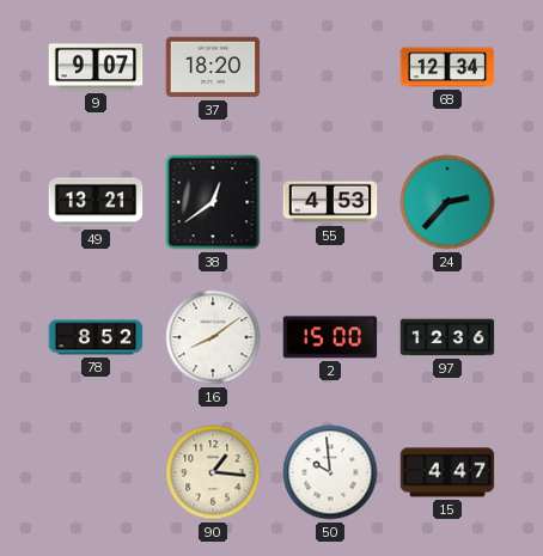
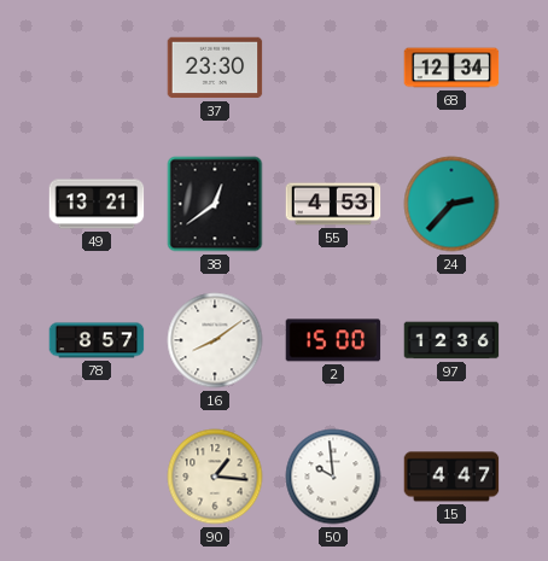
9: 9:07 -> none
37: 18:20 -> 23:30
78: 8:52 -> 8:57
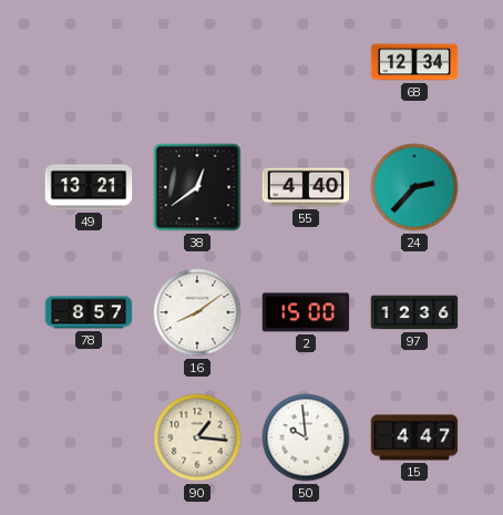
37: 23:30 -> none
55: 4:53 -> 4:40
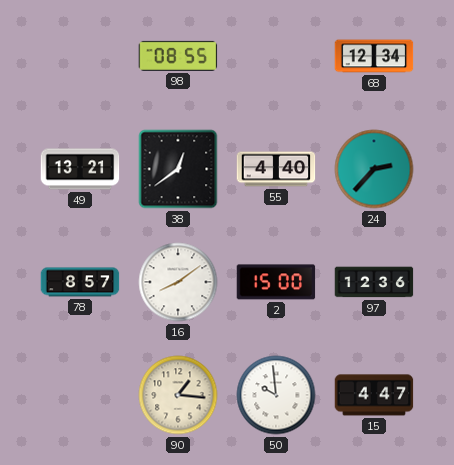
98: none -> 08:55
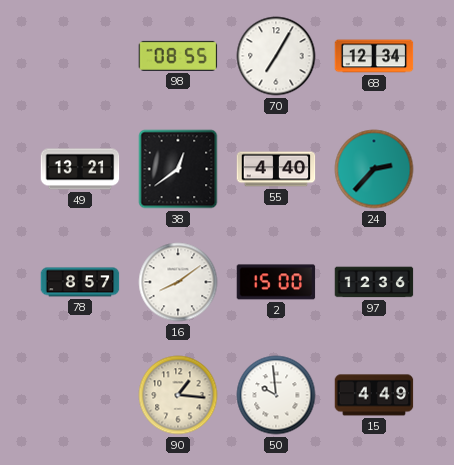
70: none -> 7:05
15: 4:47 -> 4:49
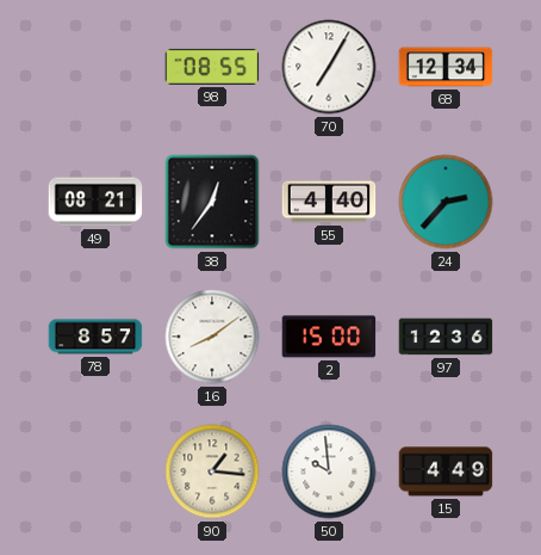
49: 13:21 -> 08:21
38: 12:39 -> 12:36
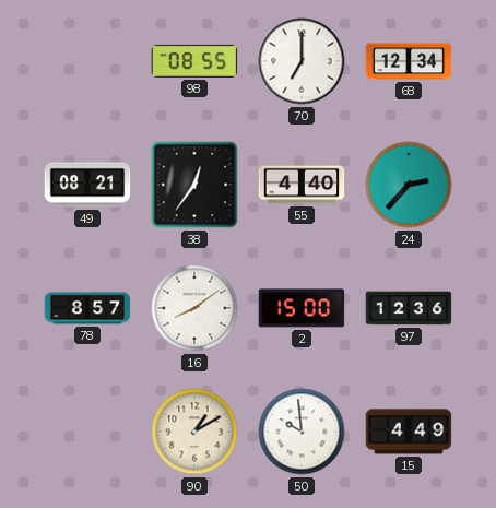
70: 7:05 -> 7:00
90: 1:16 -> 1:10
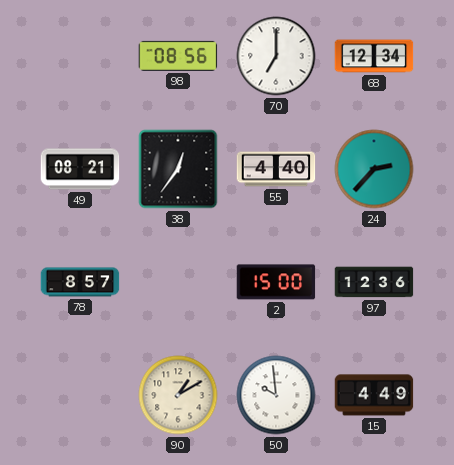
98: 08:55 -> 08:56
16: 8:09 -> none
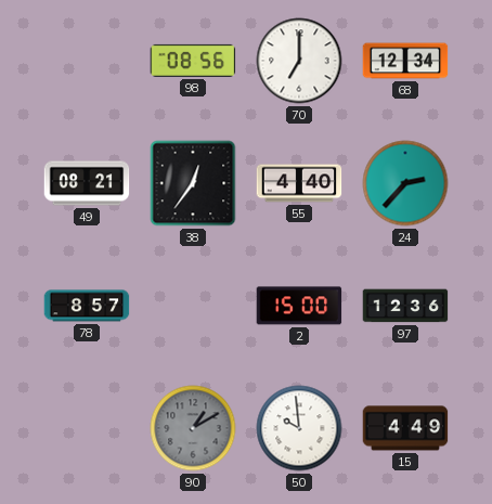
90 dial: cream -> grey
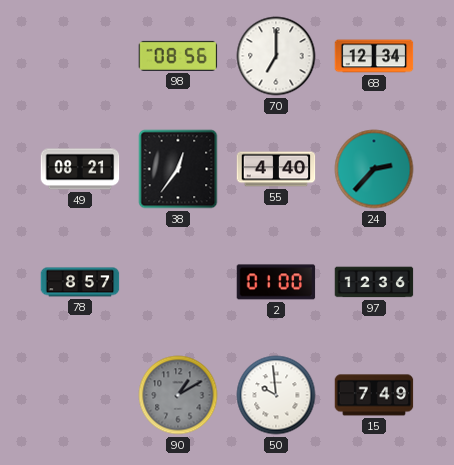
2: 15:00 -> 01:00
15: 4:49 -> 7:49
